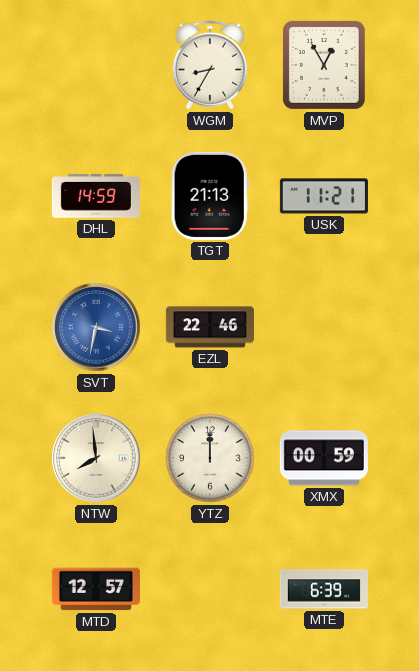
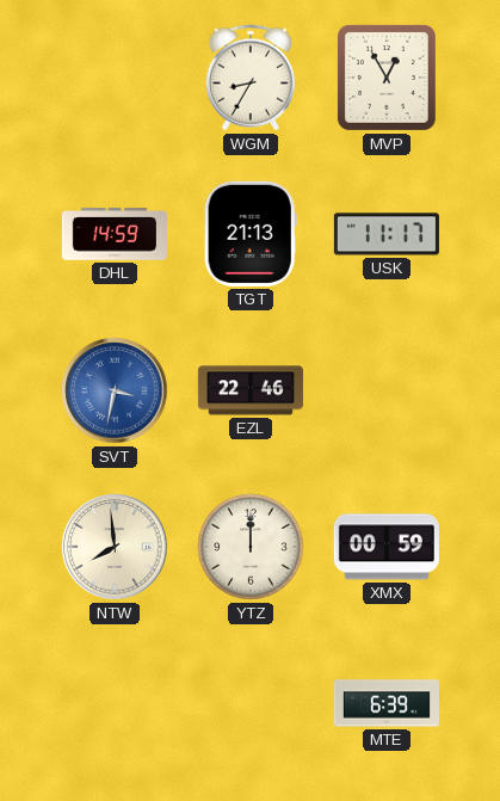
USK: 11:21 -> 11:17
MTD: 12:57 -> none
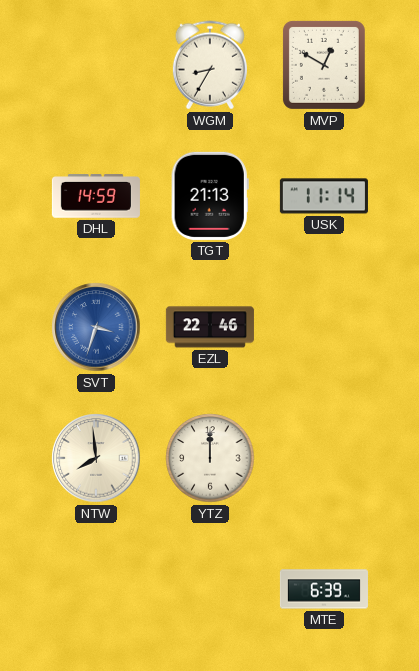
MVP: 12:55 -> 12:50
USK: 11:17 -> 11:14
SVT: 3:32 -> 3:33
XMX: 00:59 -> none
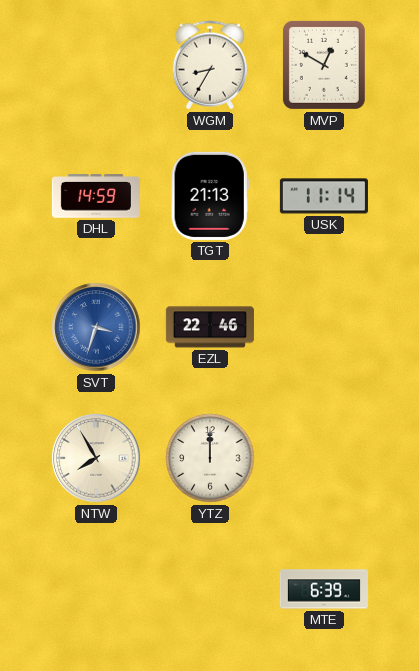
NTW: 7:59 -> 7:55
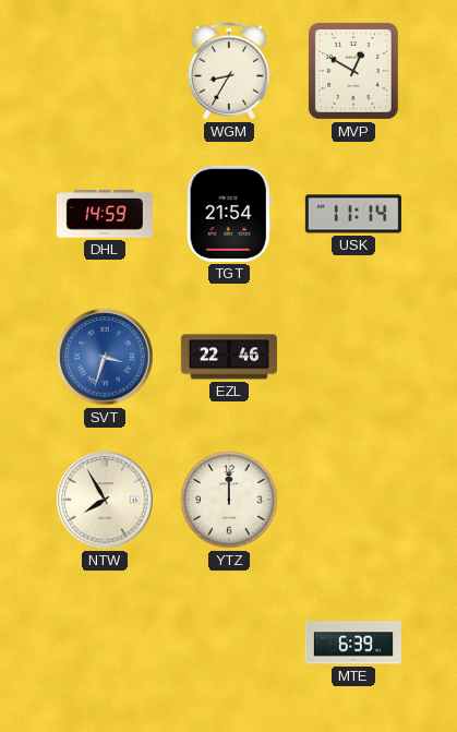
TGT: 21:13 -> 21:54
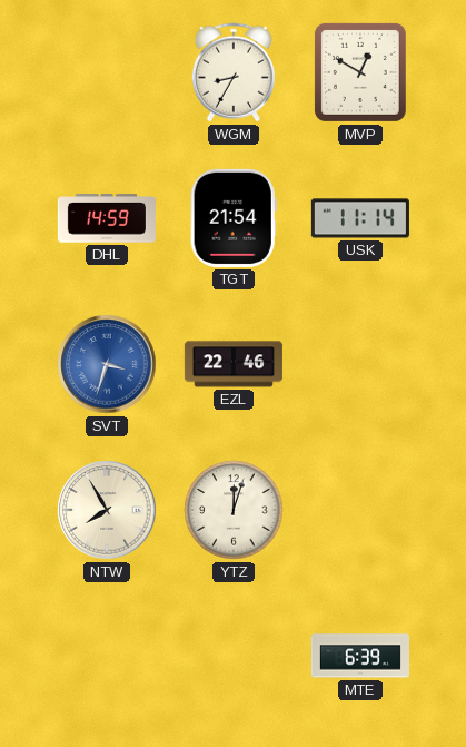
YTZ: 12:00 -> 12:03
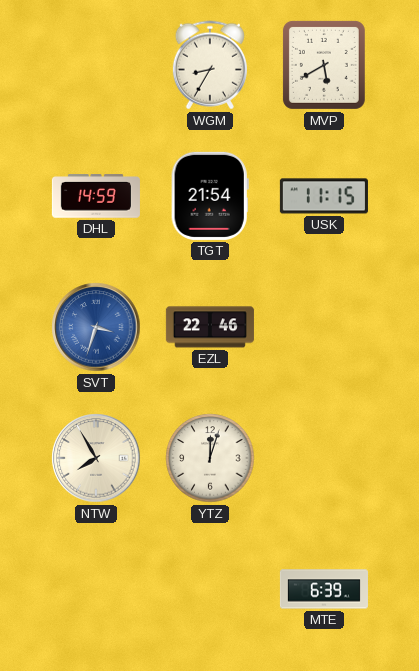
MVP: 12:50 -> 5:40
USK: 11:14 -> 11:15
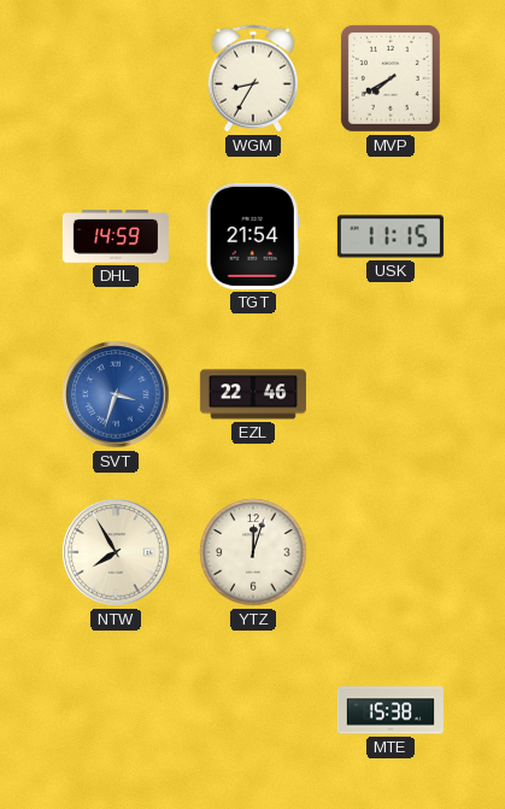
MVP: 5:40 -> 7:40
MTE: 6:39 -> 15:38
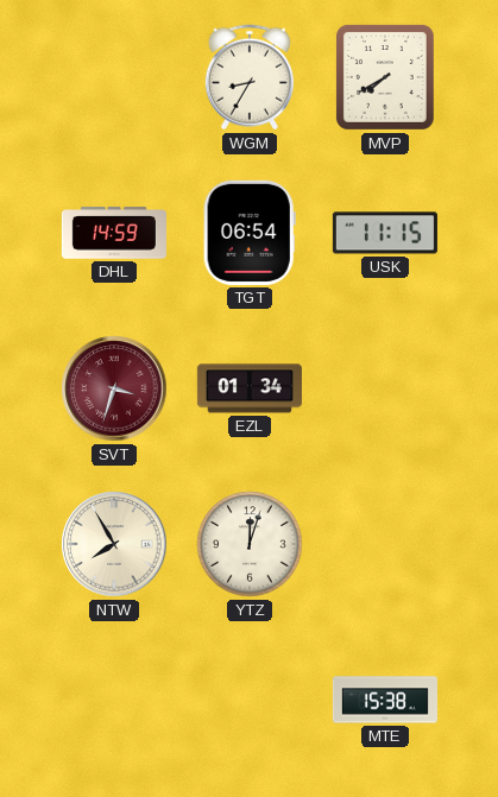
TGT: 21:54 -> 06:54
SVT dial: blue -> burgundy
EZL: 22:46 -> 01:34
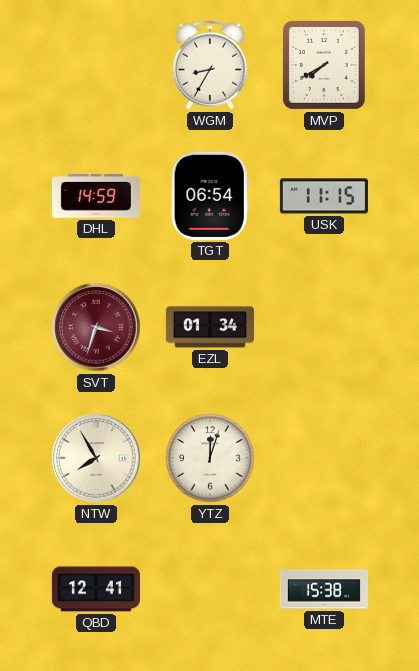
QBD: none -> 12:41
